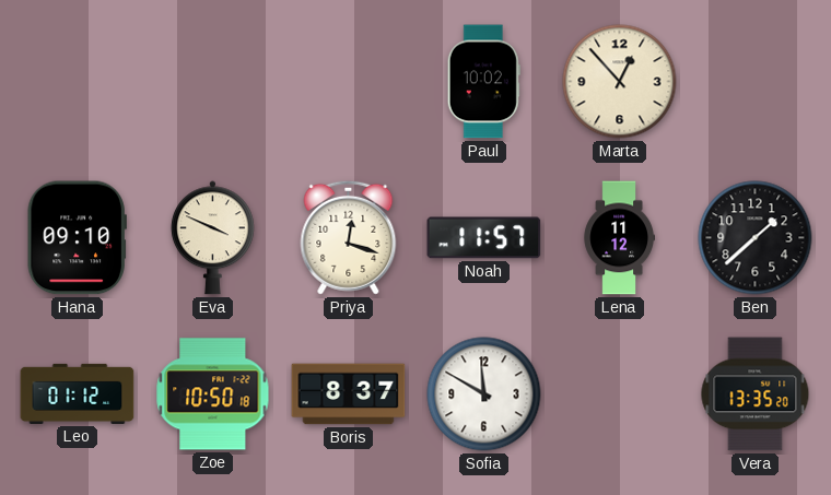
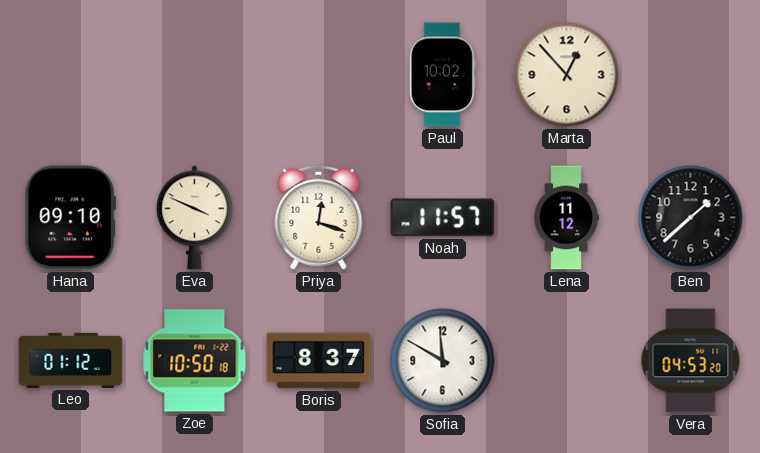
Vera: 13:35 -> 04:53
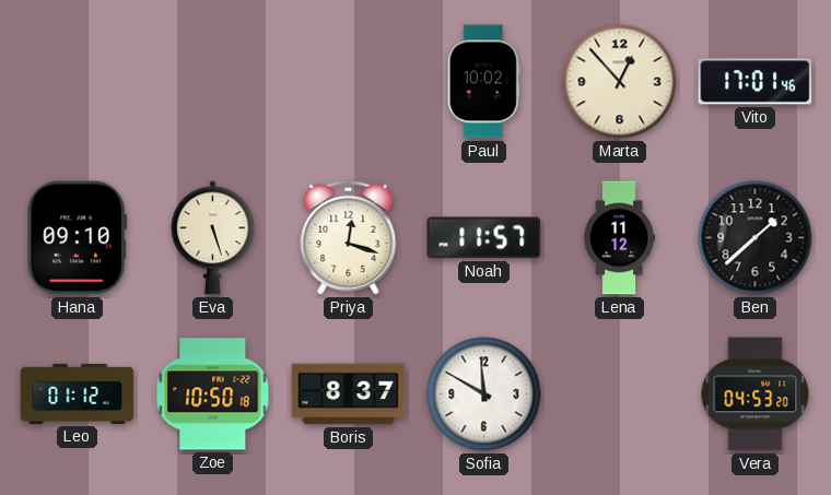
Vito: none -> 17:01
Eva: 3:49 -> 5:27
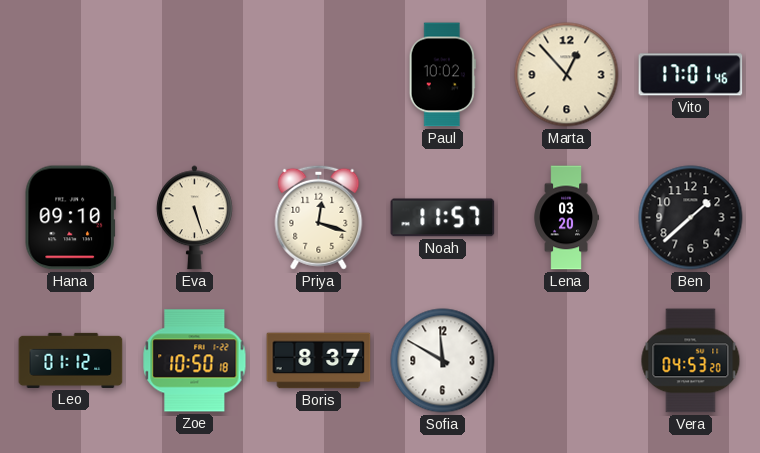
Lena: 11:12 -> 03:20
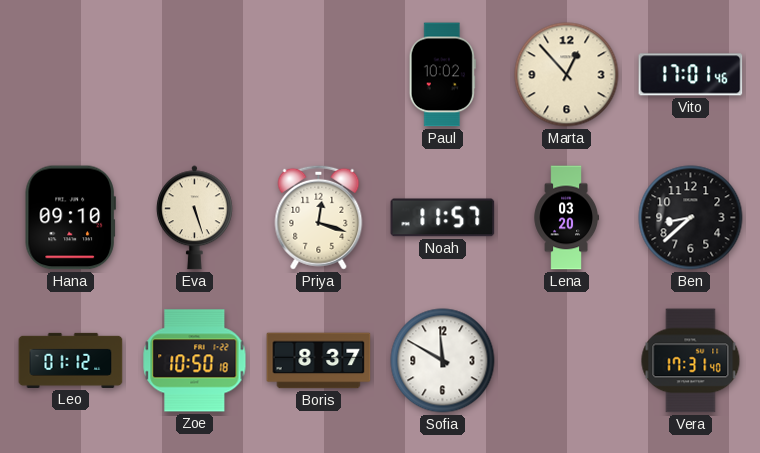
Ben: 1:38 -> 8:38
Vera: 04:53 -> 17:31
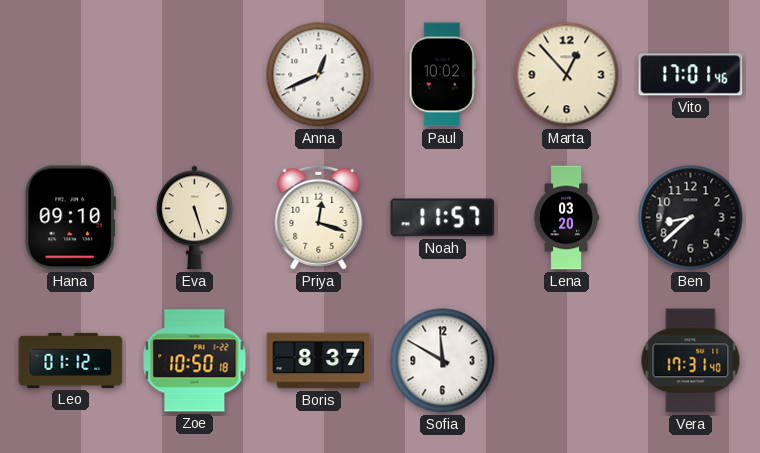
Anna: none -> 12:41
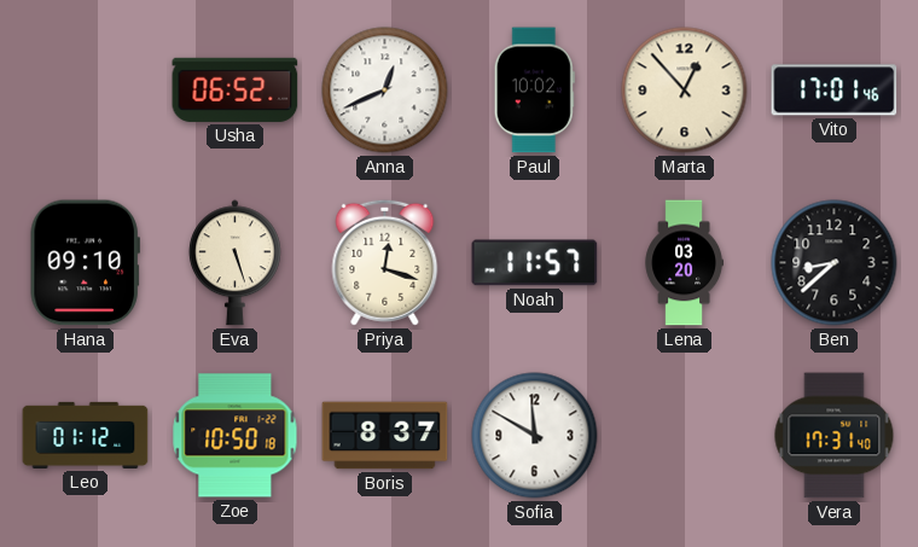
Usha: none -> 06:52
